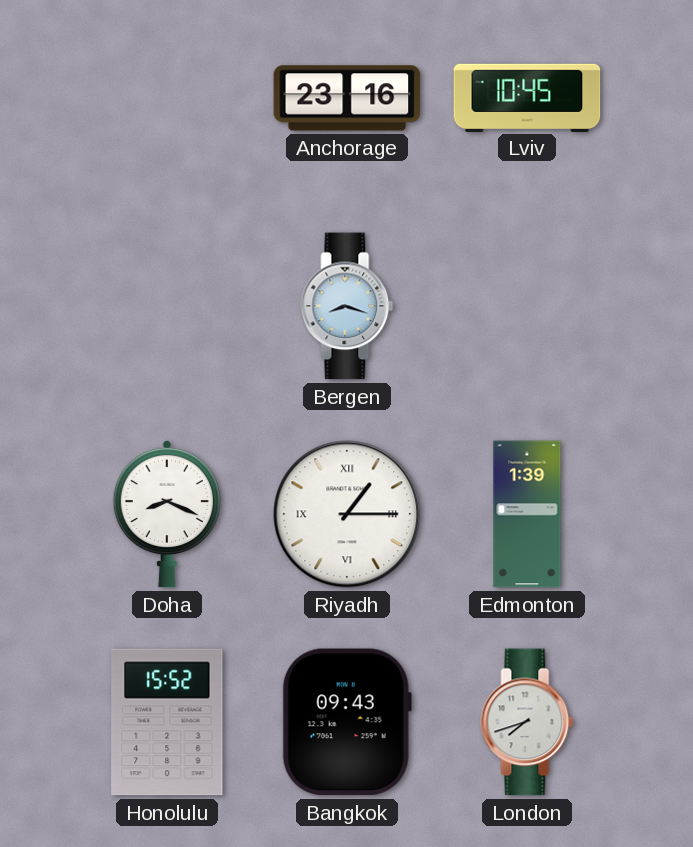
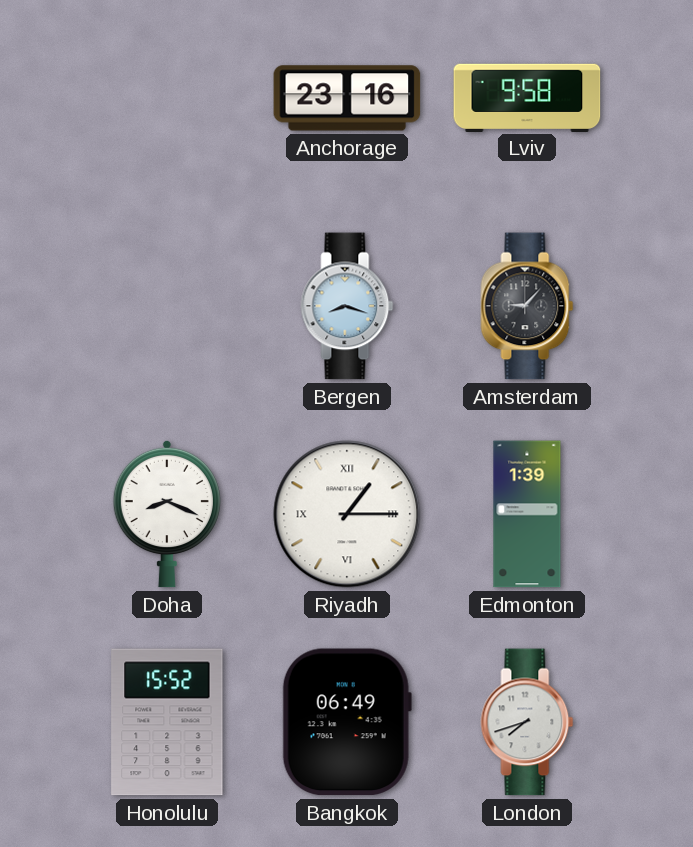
Lviv: 10:45 -> 9:58
Amsterdam: none -> 9:07
Bangkok: 09:43 -> 06:49
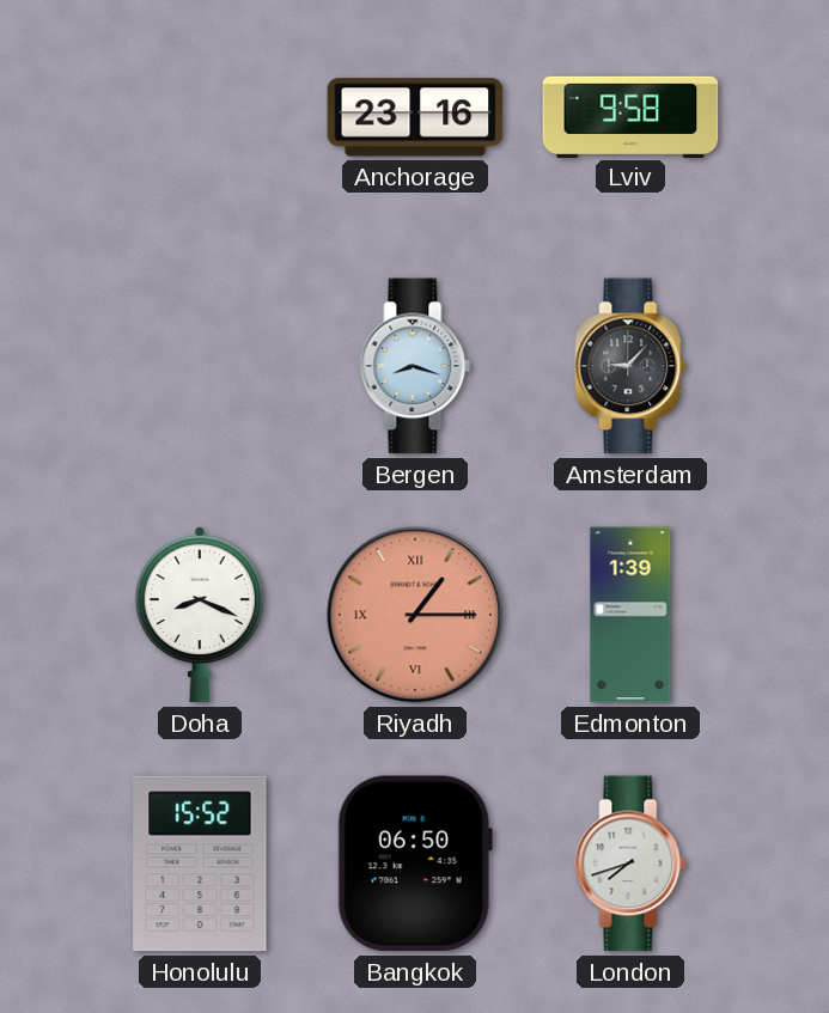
Riyadh dial: white -> salmon
Bangkok: 06:49 -> 06:50
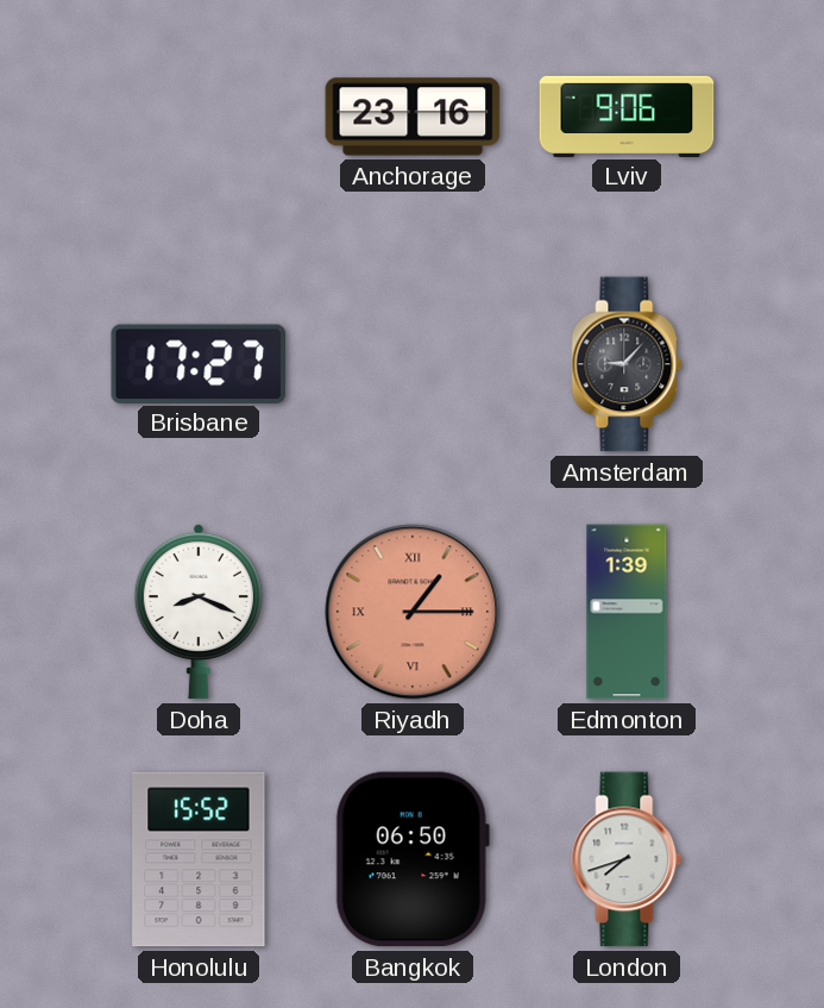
Lviv: 9:58 -> 9:06
Brisbane: none -> 17:27
Bergen: 8:18 -> none
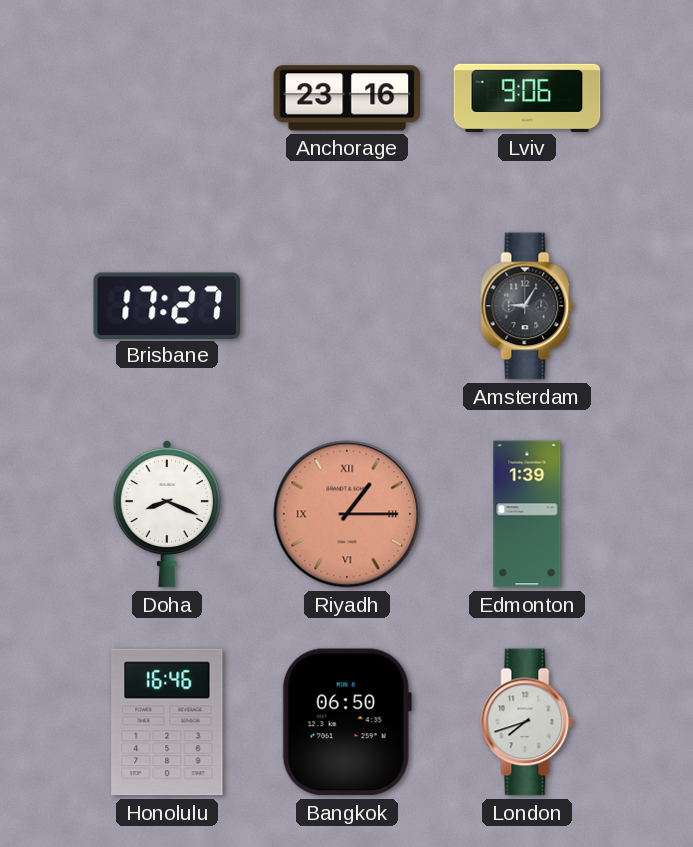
Amsterdam: 9:07 -> 9:05
Honolulu: 15:52 -> 16:46
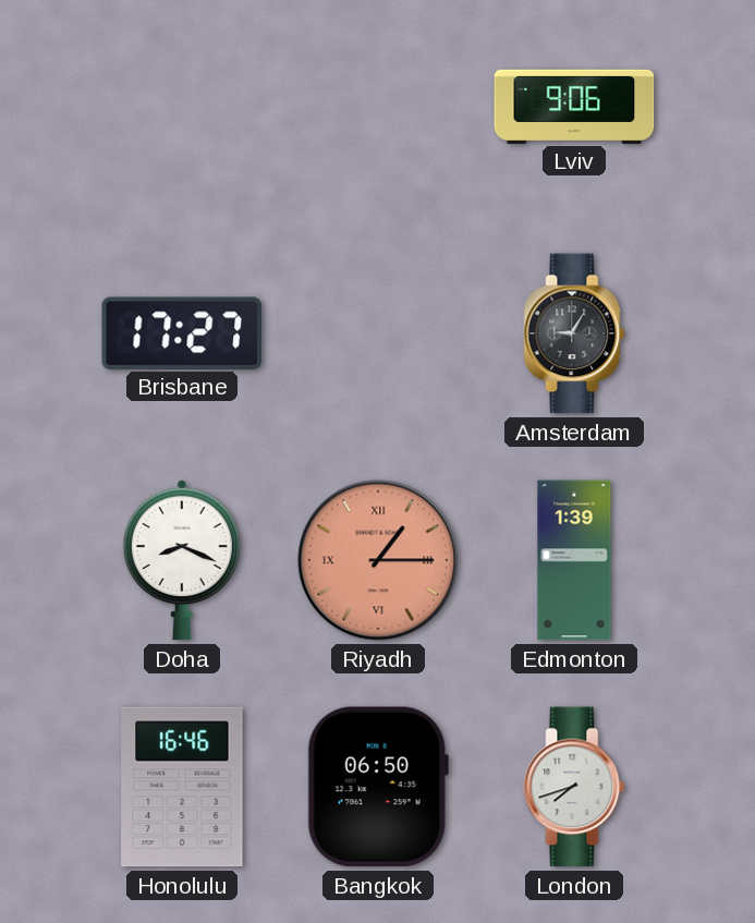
Anchorage: 23:16 -> none
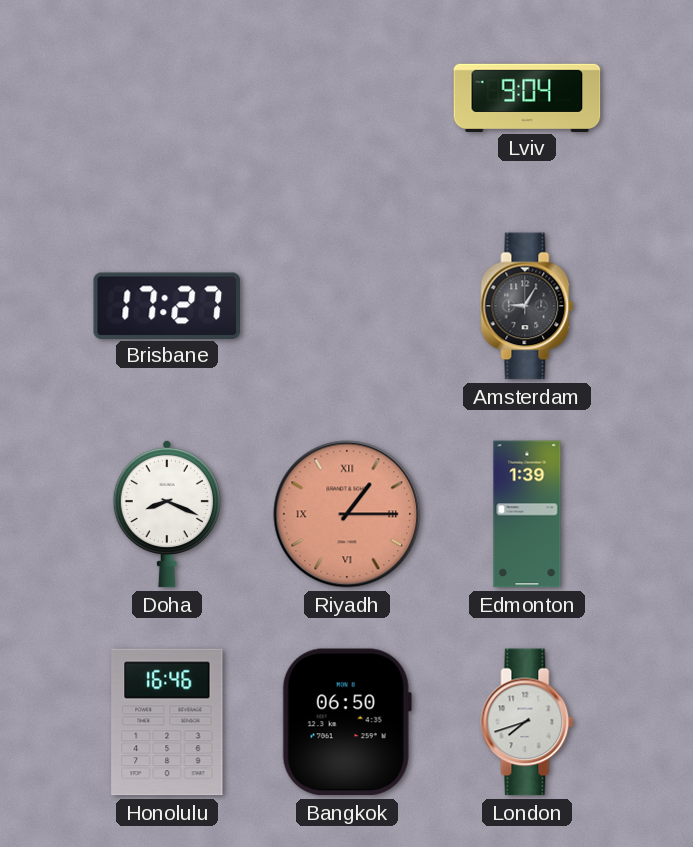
Lviv: 9:06 -> 9:04
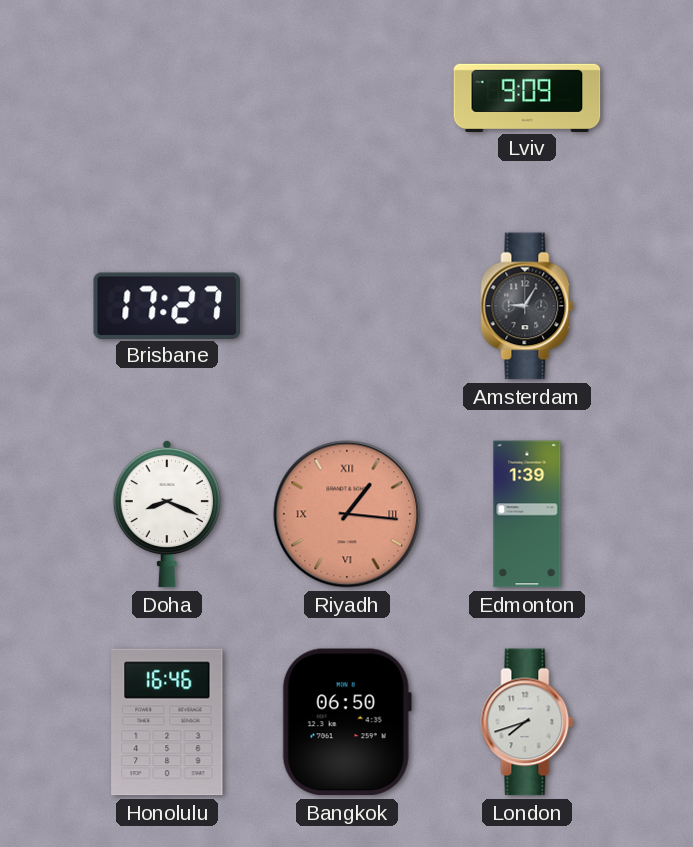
Lviv: 9:04 -> 9:09
Riyadh: 1:15 -> 1:16
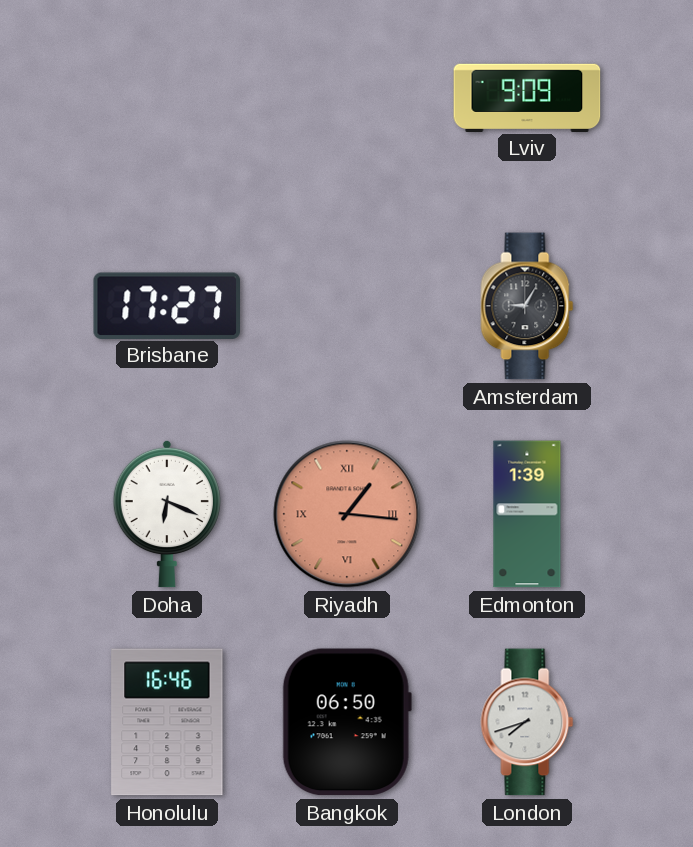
Doha: 8:19 -> 6:19
